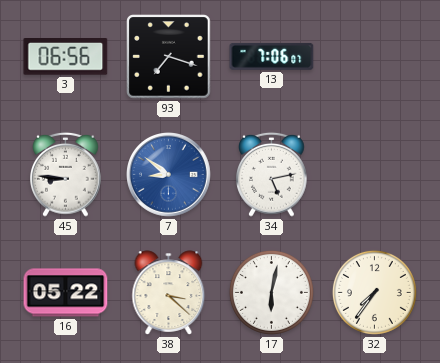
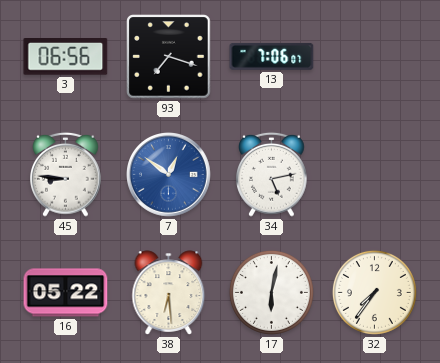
7: 8:51 -> 12:51
38: 3:22 -> 6:29
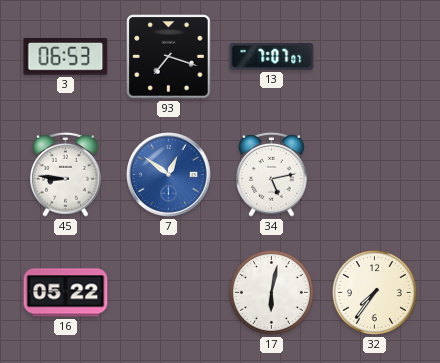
3: 06:56 -> 06:53
13: 7:06 -> 7:07
38: 6:29 -> none
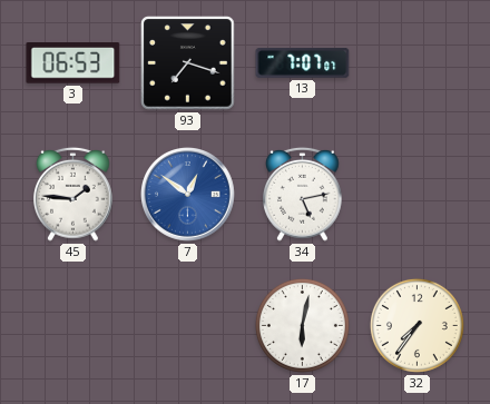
45: 8:46 -> 1:46
16: 05:22 -> none
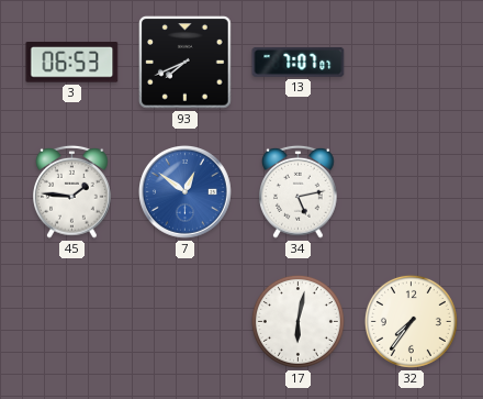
93: 7:18 -> 7:41
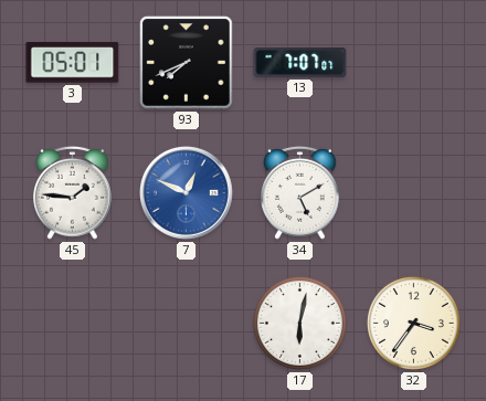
3: 06:53 -> 05:01
7: 12:51 -> 12:49
34: 5:13 -> 5:10
32: 7:36 -> 3:36
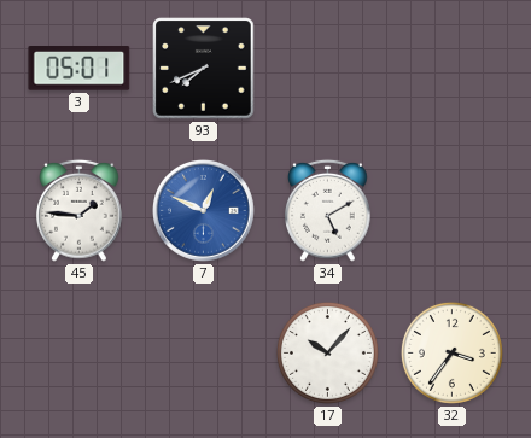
13: 7:07 -> none
17: 6:02 -> 10:07
